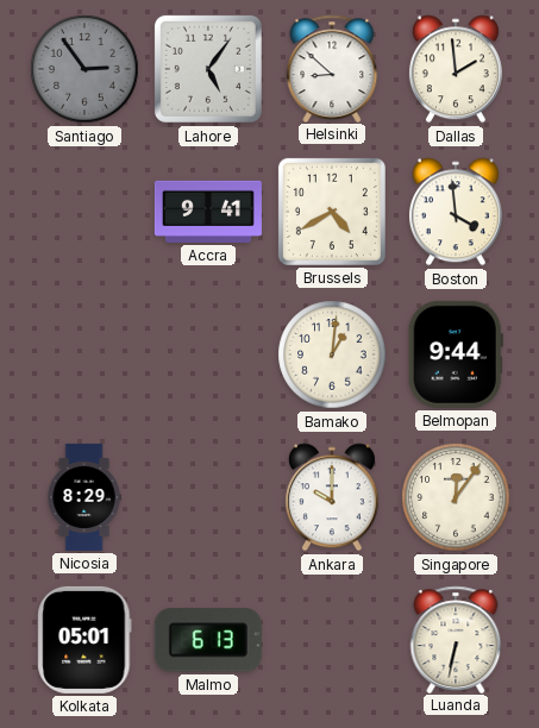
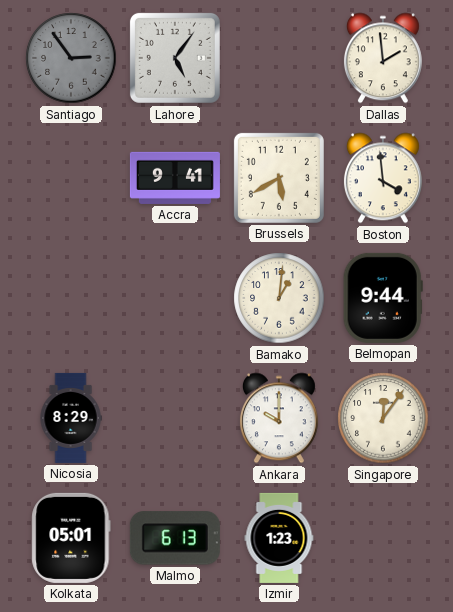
Helsinki: 8:52 -> none
Brussels: 4:40 -> 5:40
Izmir: none -> 1:23
Luanda: 6:32 -> none
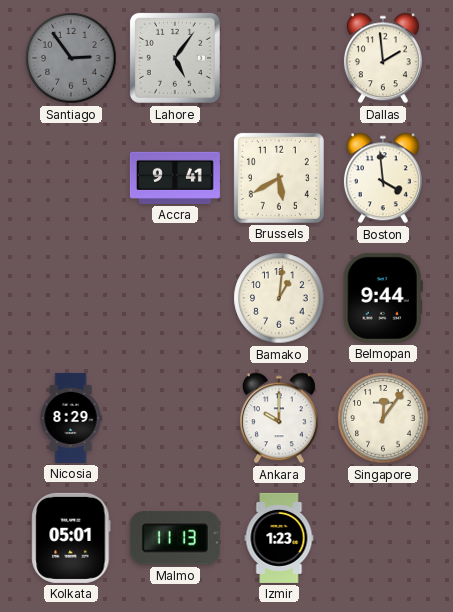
Malmo: 6:13 -> 11:13
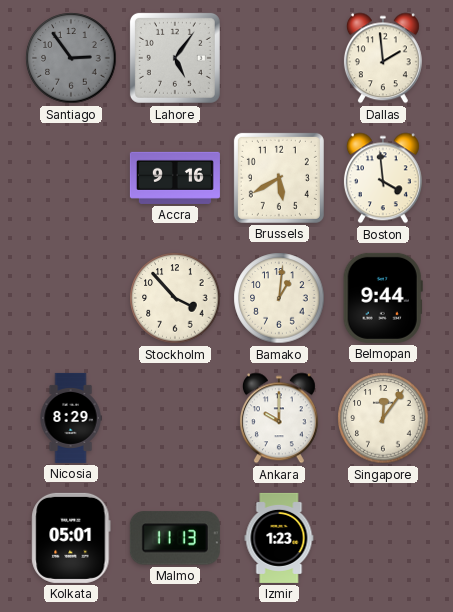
Accra: 9:41 -> 9:16
Stockholm: none -> 3:53
